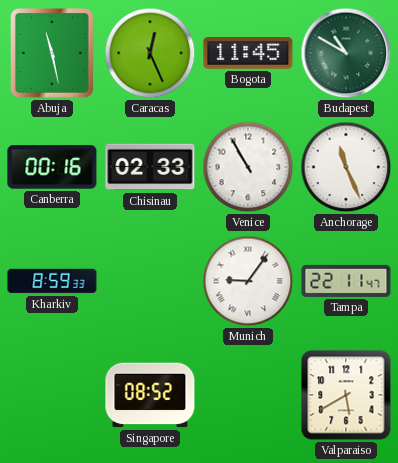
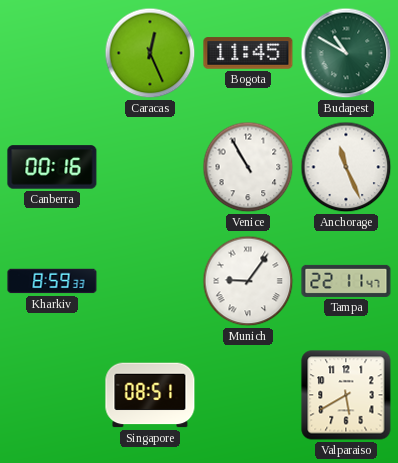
Abuja: 11:28 -> none
Chisinau: 02:33 -> none
Singapore: 08:52 -> 08:51
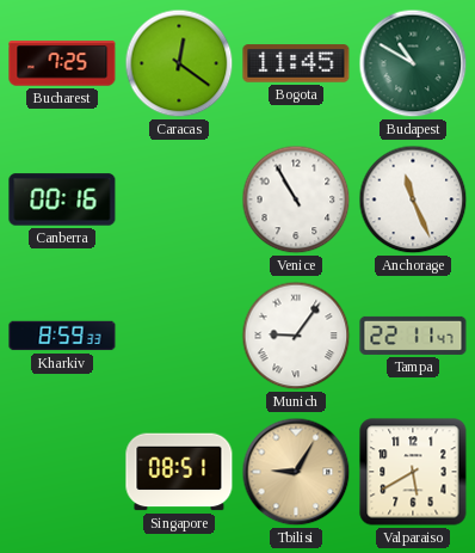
Bucharest: none -> 7:25
Caracas: 12:26 -> 12:21
Tbilisi: none -> 9:05
